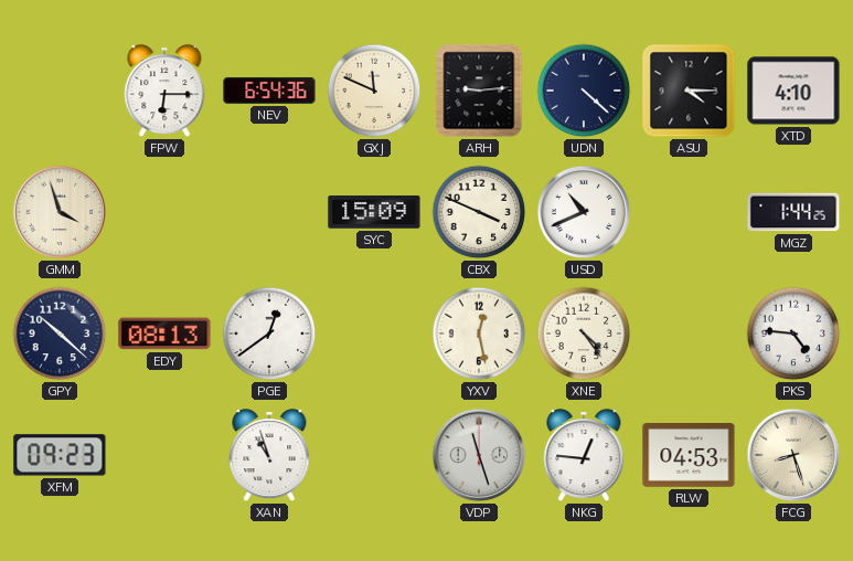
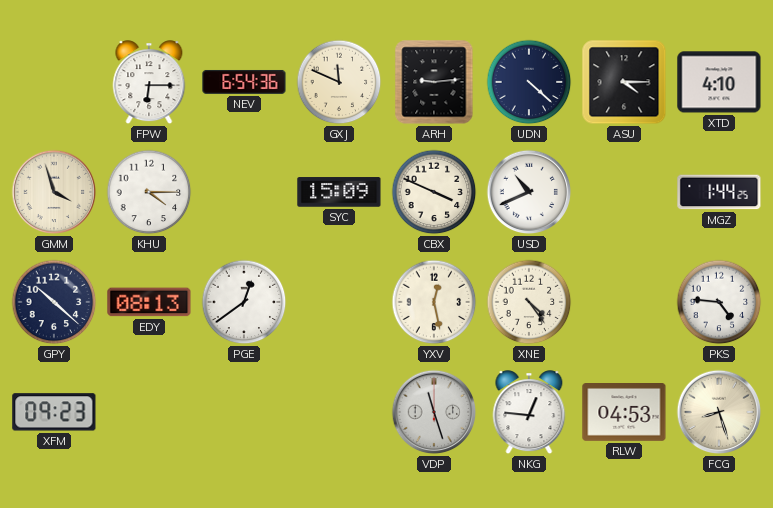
KHU: none -> 4:15
XAN: 10:57 -> none
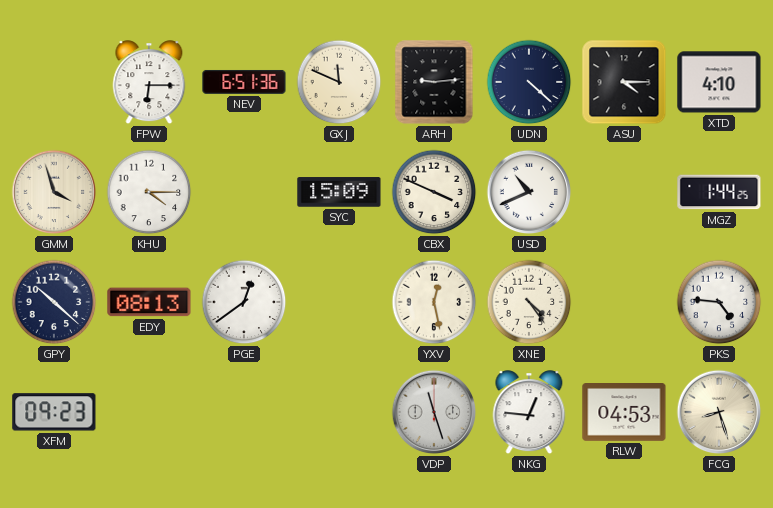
NEV: 6:54 -> 6:51
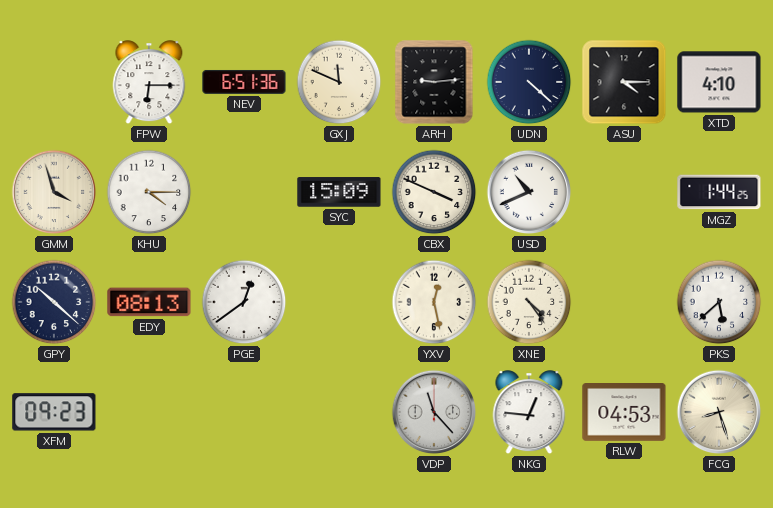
PKS: 4:46 -> 5:38
VDP: 11:27 -> 11:23
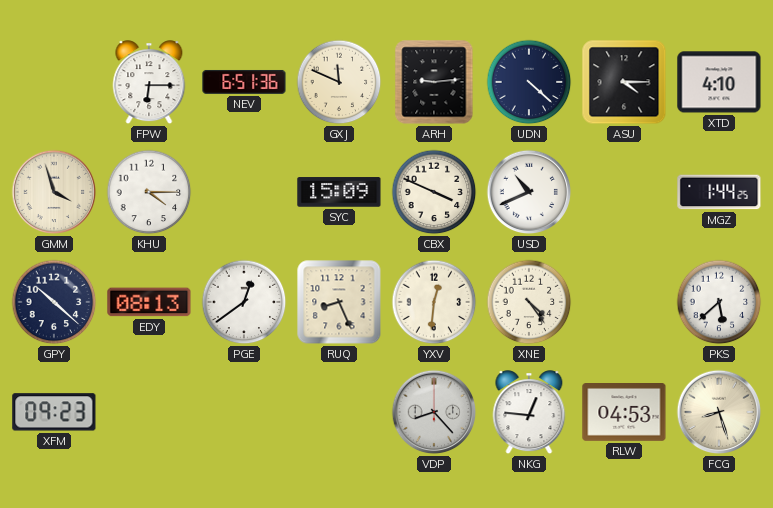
RUQ: none -> 8:26
YXV: 12:28 -> 12:31
VDP: 11:23 -> 8:23
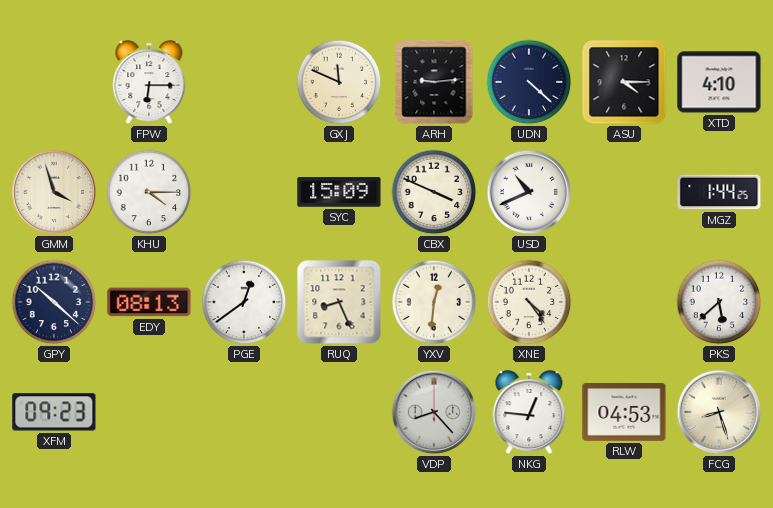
NEV: 6:51 -> none
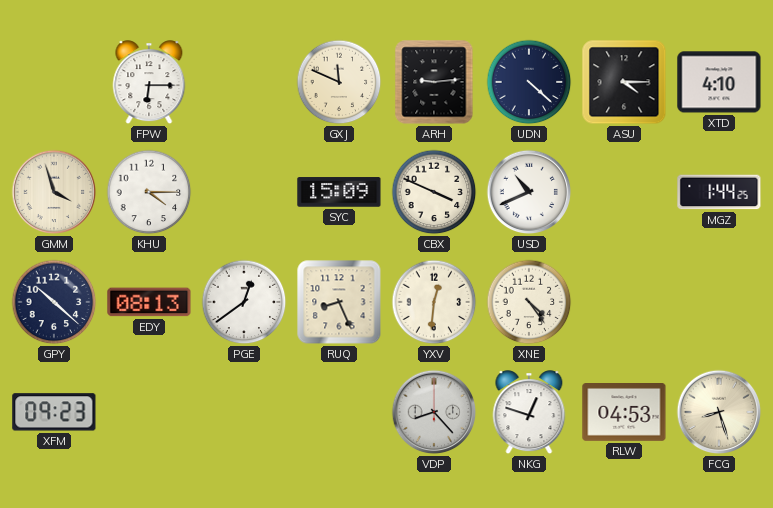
PKS: 5:38 -> none
NKG: 12:46 -> 12:48
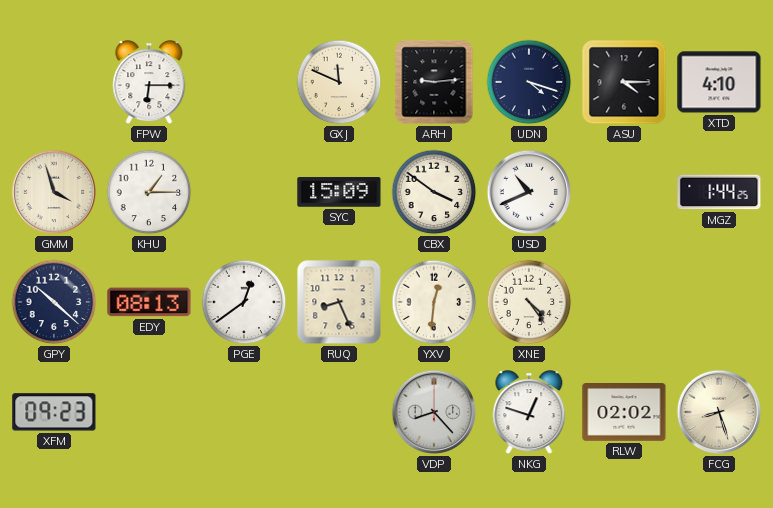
UDN: 4:22 -> 4:18
KHU: 4:15 -> 1:15
CBX: 3:49 -> 3:51
RLW: 04:53 -> 02:02
